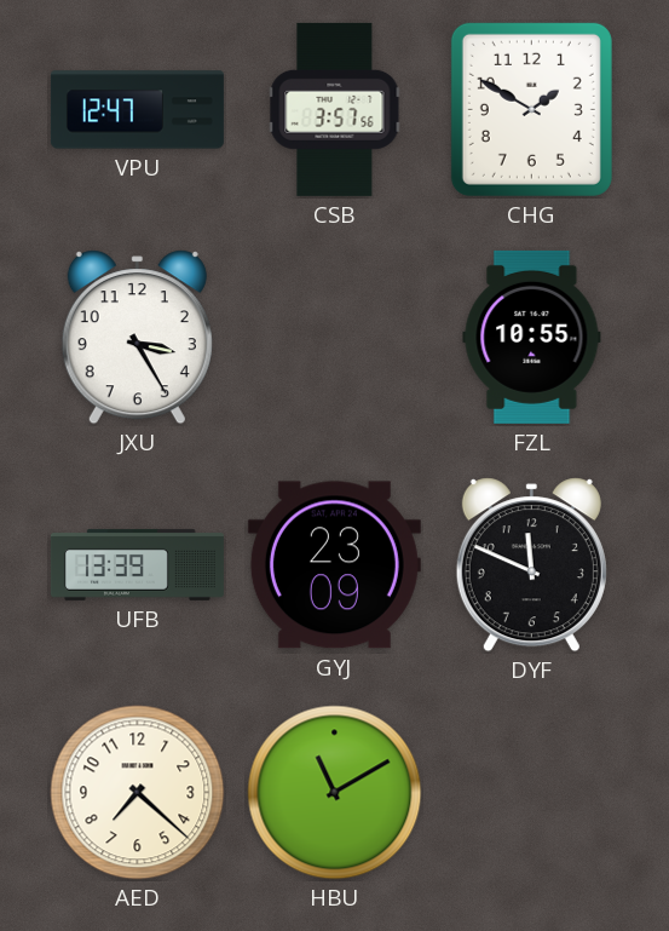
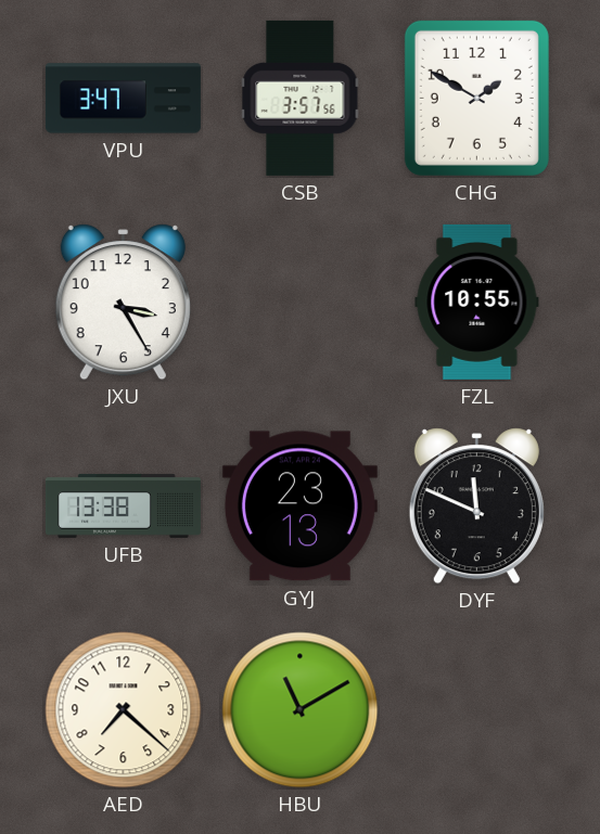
VPU: 12:47 -> 3:47
UFB: 13:39 -> 13:38
GYJ: 23:09 -> 23:13
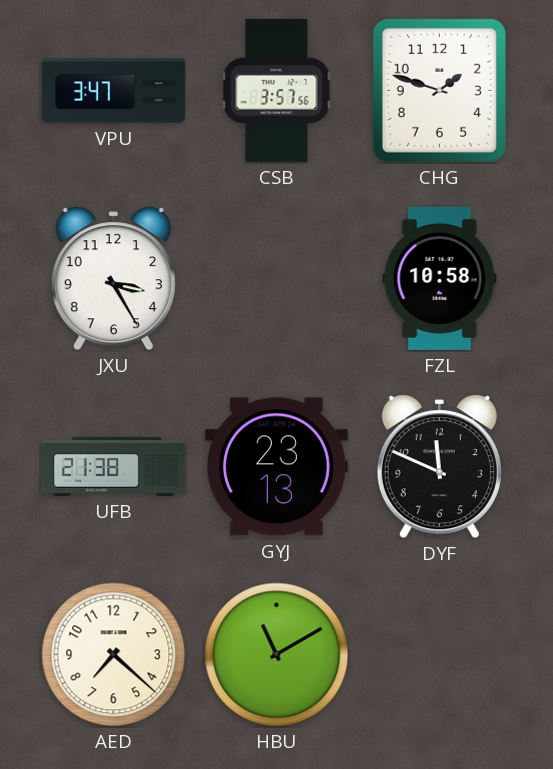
CHG: 1:50 -> 1:48
FZL: 10:55 -> 10:58
UFB: 13:38 -> 21:38
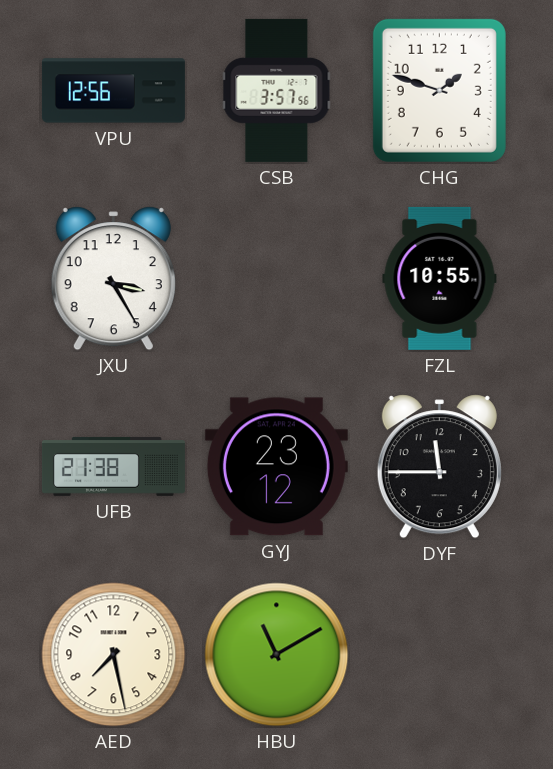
VPU: 3:47 -> 12:56
FZL: 10:58 -> 10:55
GYJ: 23:13 -> 23:12
DYF: 11:49 -> 11:45
AED: 7:22 -> 7:28
